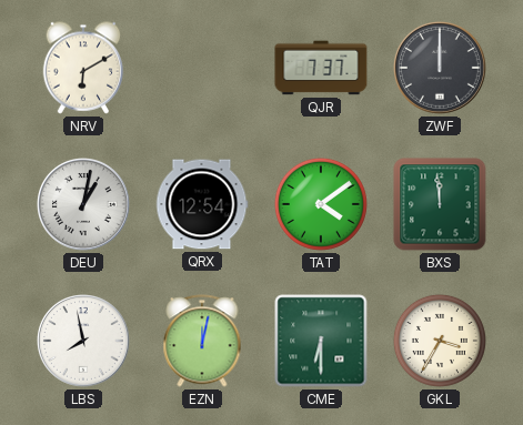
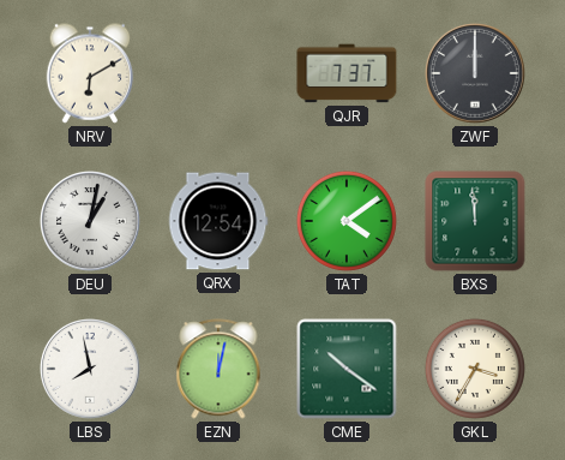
CME: 6:30 -> 10:21
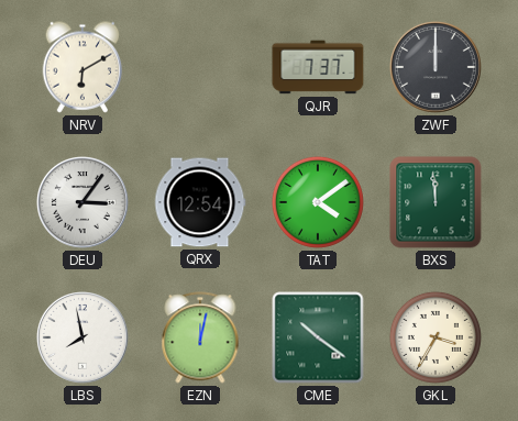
DEU: 1:02 -> 3:06
